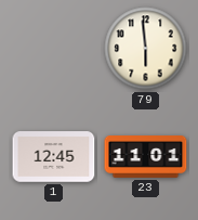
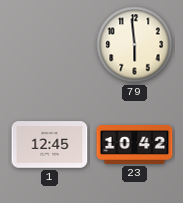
23: 11:01 -> 10:42
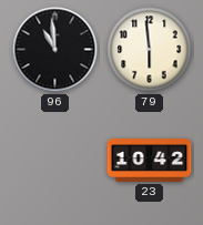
96: none -> 10:59
1: 12:45 -> none
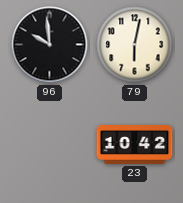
96: 10:59 -> 9:59
79: 5:59 -> 6:02
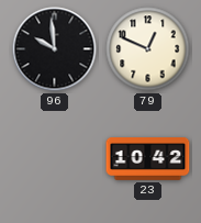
79: 6:02 -> 12:49
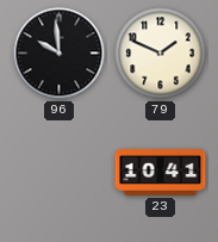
79: 12:49 -> 1:49
23: 10:42 -> 10:41
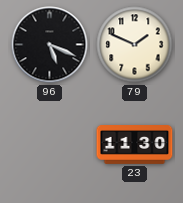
96: 9:59 -> 5:19
23: 10:41 -> 11:30
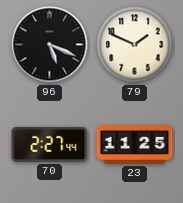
70: none -> 2:27
23: 11:30 -> 11:25
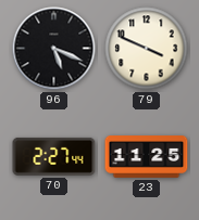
79: 1:49 -> 3:49
